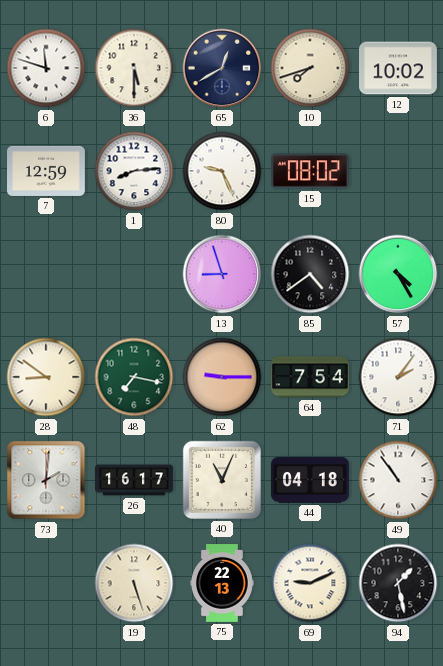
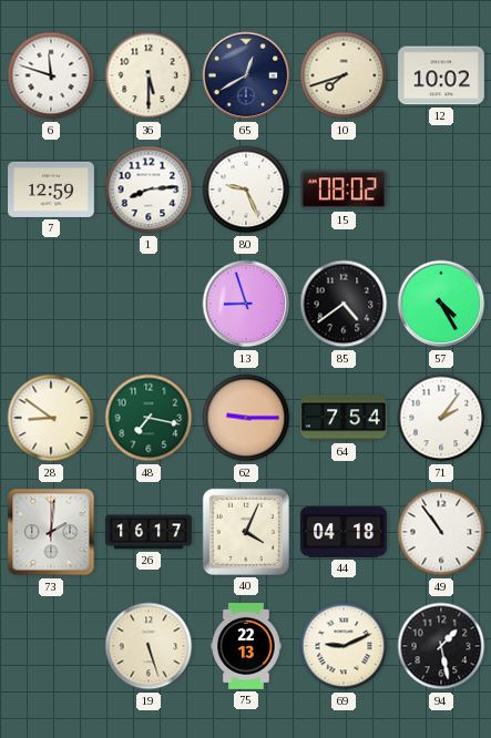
40: 11:04 -> 4:04
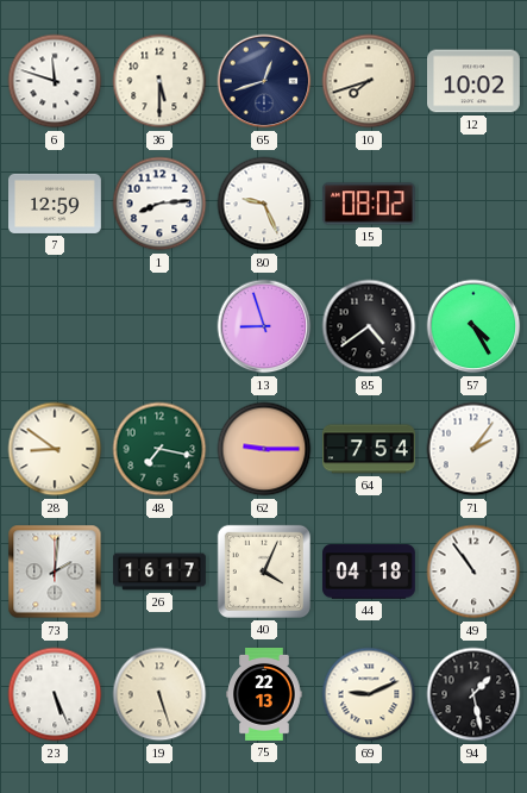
65: 12:40 -> 12:42
23: none -> 5:26
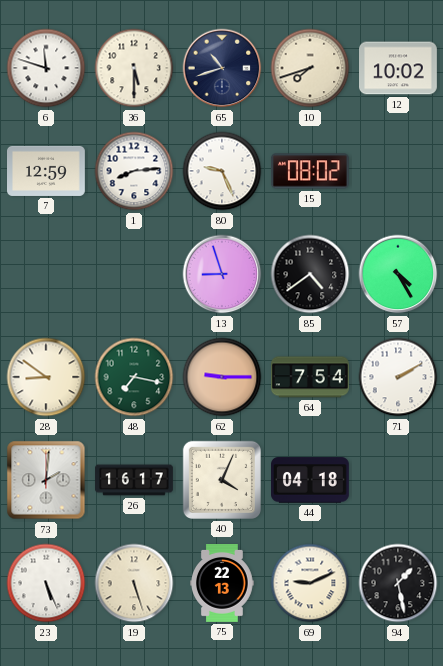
65: 12:42 -> 10:42
71: 2:06 -> 2:10
49: 10:54 -> none
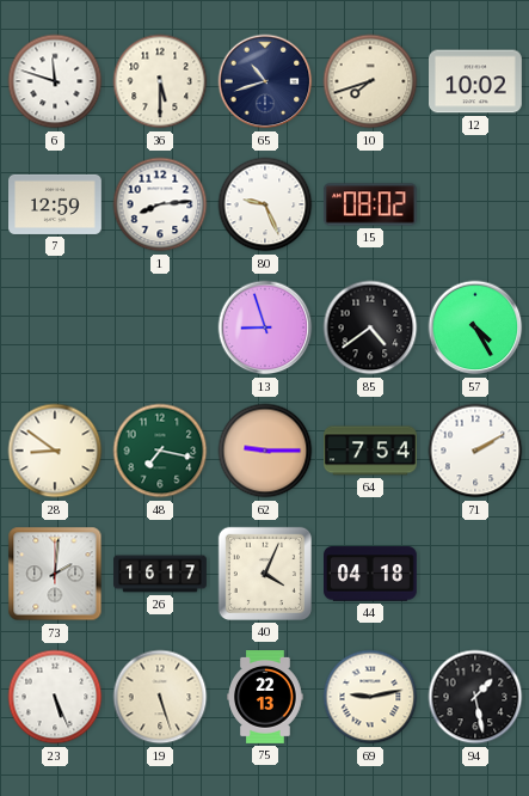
69: 9:11 -> 9:13
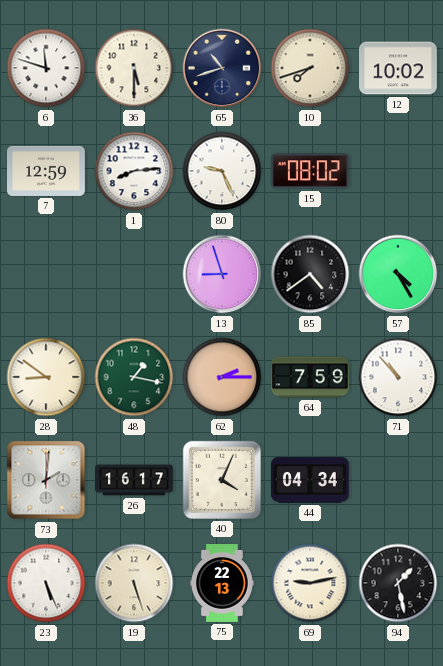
48: 7:17 -> 1:17
62: 9:15 -> 2:15
64: 7:54 -> 7:59
71: 2:10 -> 10:53
44: 04:18 -> 04:34
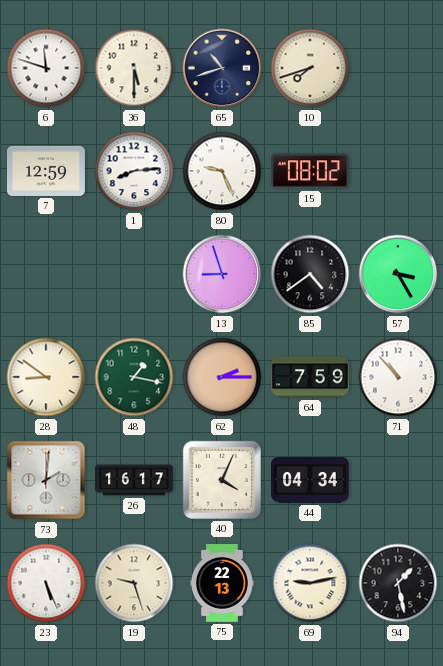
12: 10:02 -> none
57: 4:25 -> 3:25
19: 5:27 -> 9:27
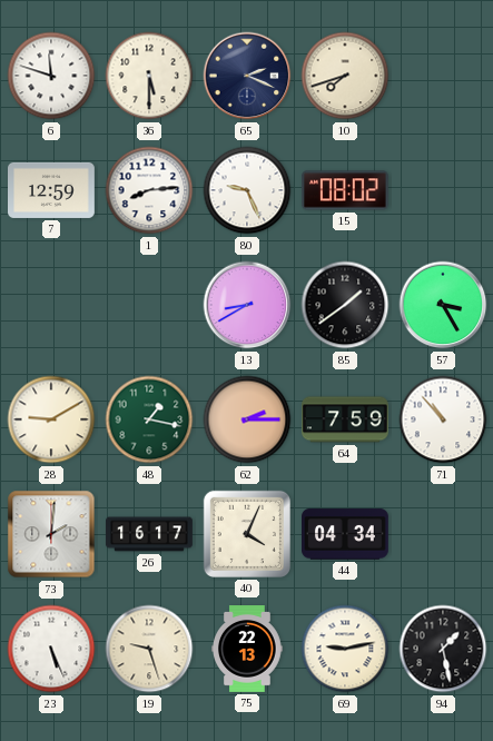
65: 10:42 -> 2:19
13: 8:57 -> 8:40
85: 4:39 -> 1:39
28: 8:51 -> 9:10
